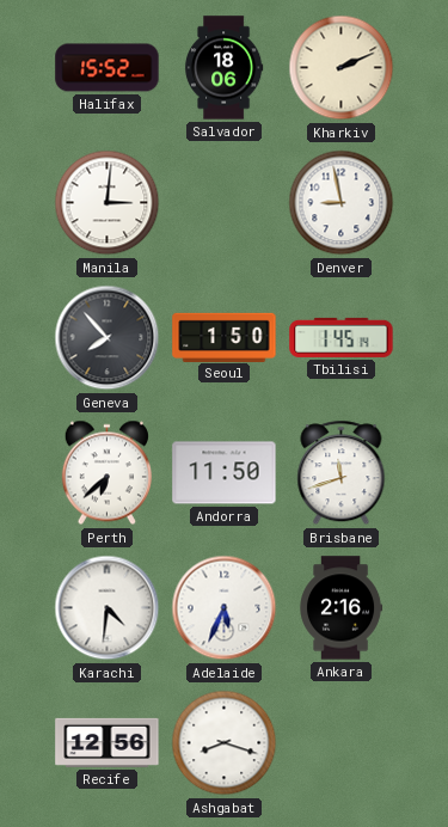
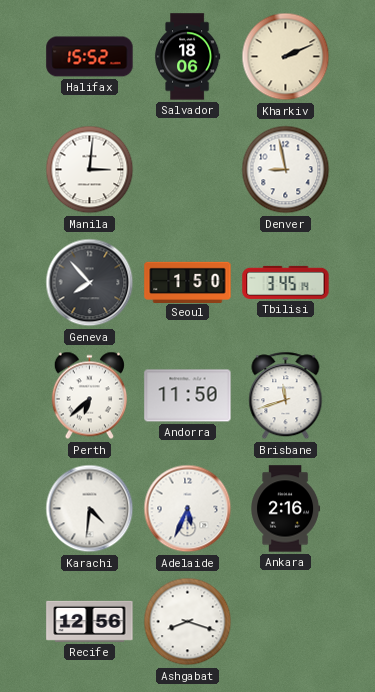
Tbilisi: 1:45 -> 3:45
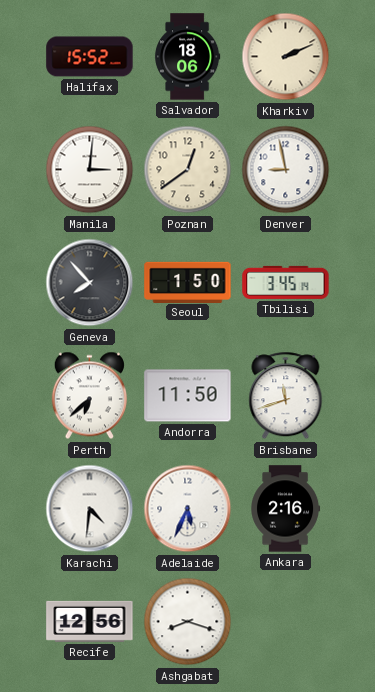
Poznan: none -> 12:39
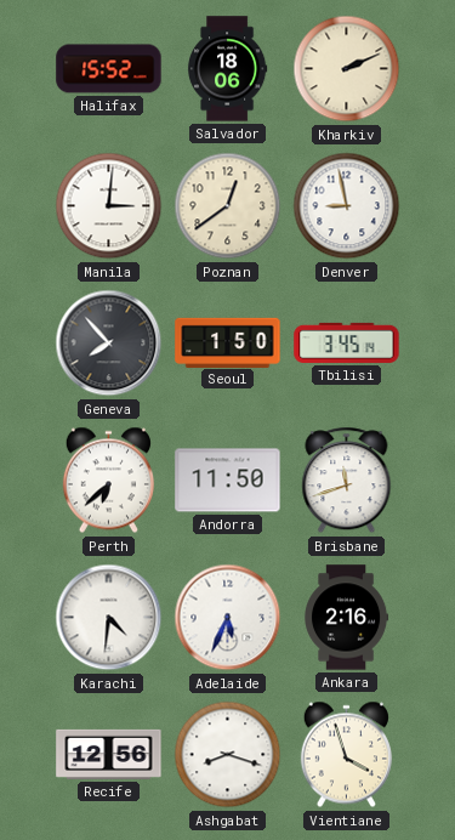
Vientiane: none -> 3:57
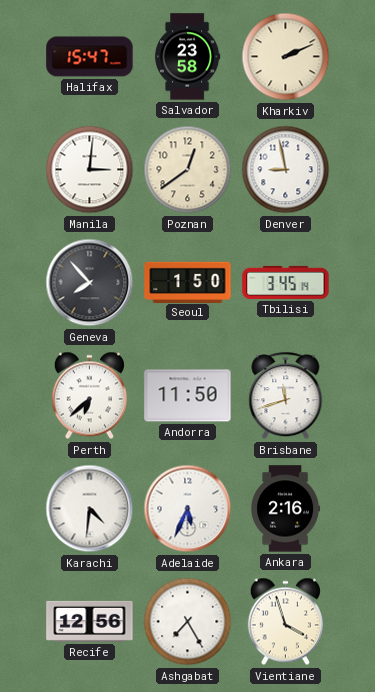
Halifax: 15:52 -> 15:47
Salvador: 18:06 -> 23:58
Ashgabat: 8:18 -> 7:25
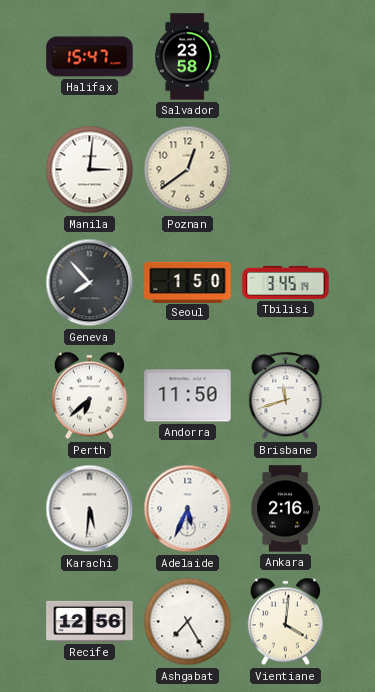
Kharkiv: 2:11 -> none
Denver: 8:58 -> none
Karachi: 4:31 -> 5:31
Vientiane: 3:57 -> 4:01
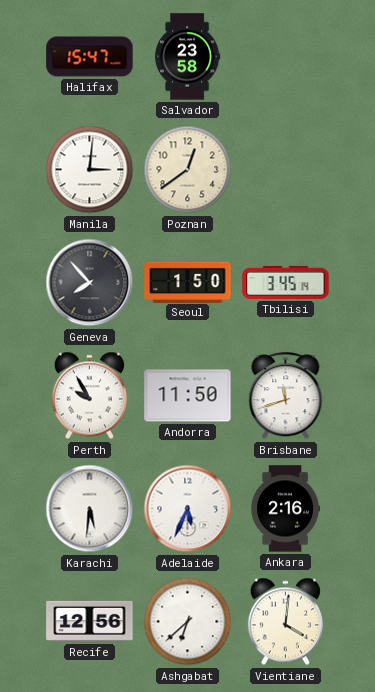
Perth: 6:38 -> 9:55
Ashgabat: 7:25 -> 6:38
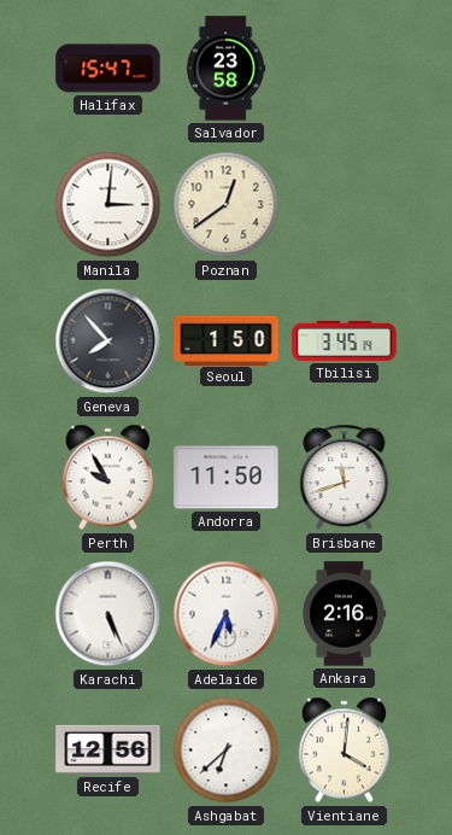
Karachi: 5:31 -> 5:26
